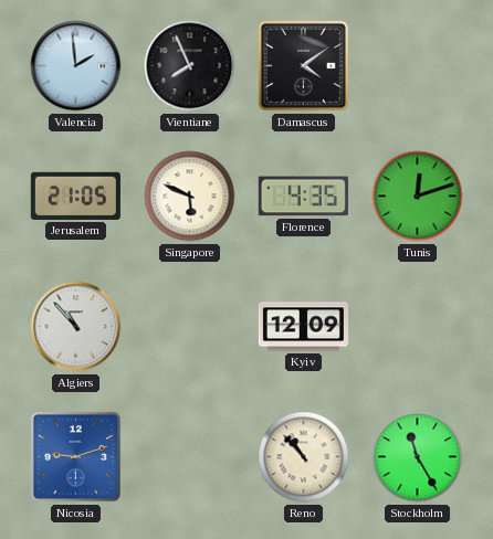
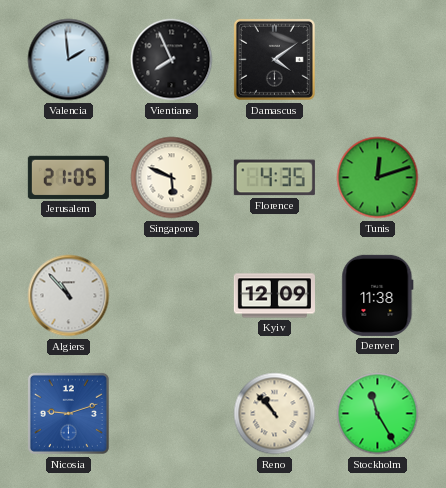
Denver: none -> 11:38
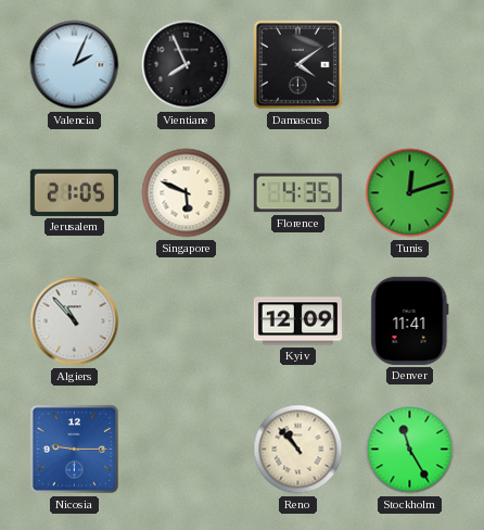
Valencia: 1:59 -> 2:04
Denver: 11:38 -> 11:41
Nicosia: 9:12 -> 9:15
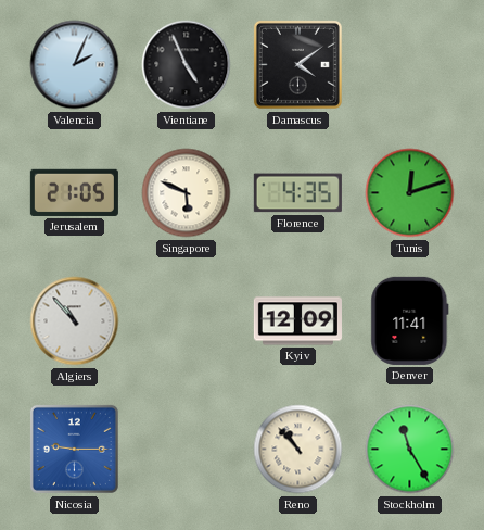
Vientiane: 7:56 -> 4:56
